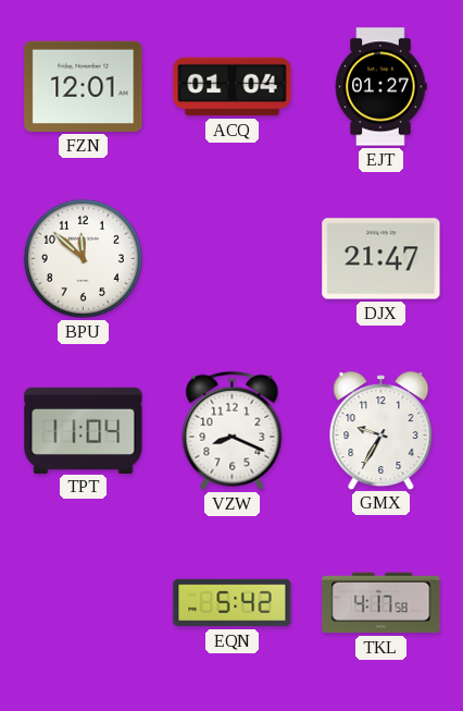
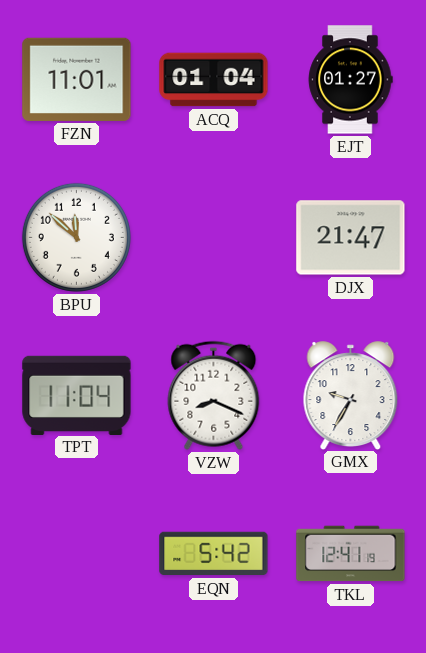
FZN: 12:01 -> 11:01
TKL: 4:17 -> 12:41
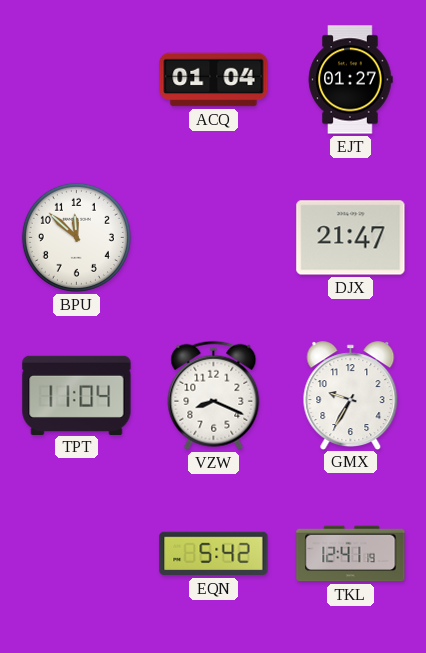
FZN: 11:01 -> none
